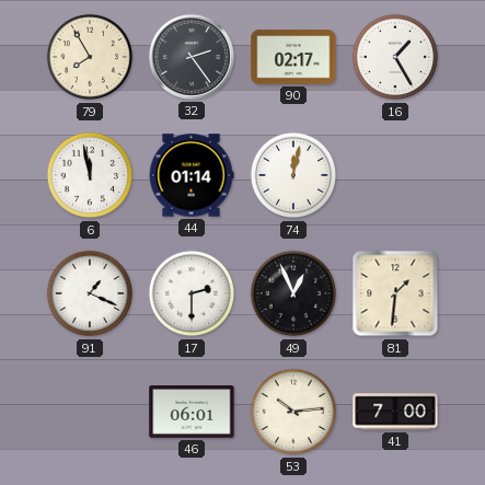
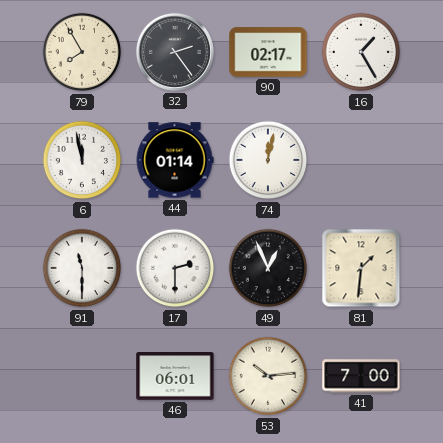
91: 1:19 -> 11:30
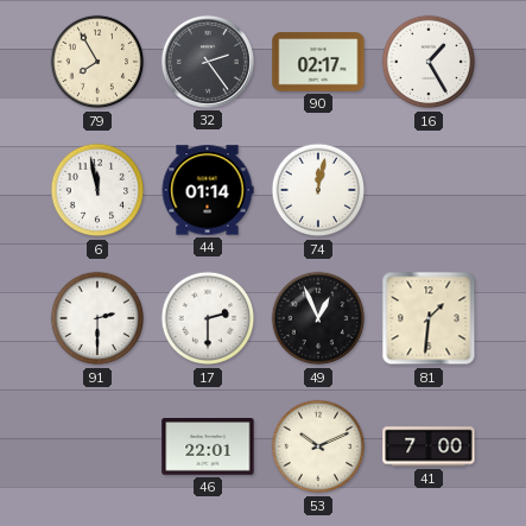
91: 11:30 -> 2:30
46: 06:01 -> 22:01
53: 10:14 -> 10:11
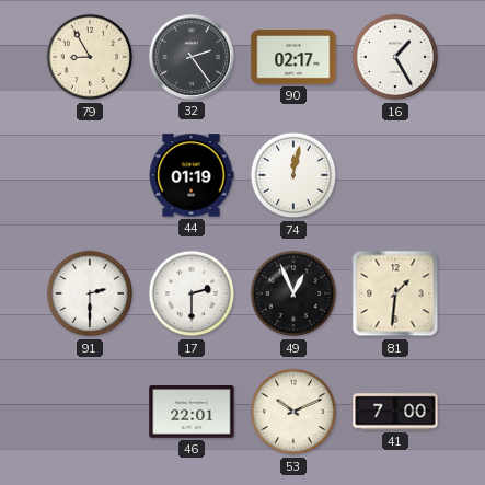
79: 7:55 -> 8:55
6: 11:58 -> none
44: 01:14 -> 01:19
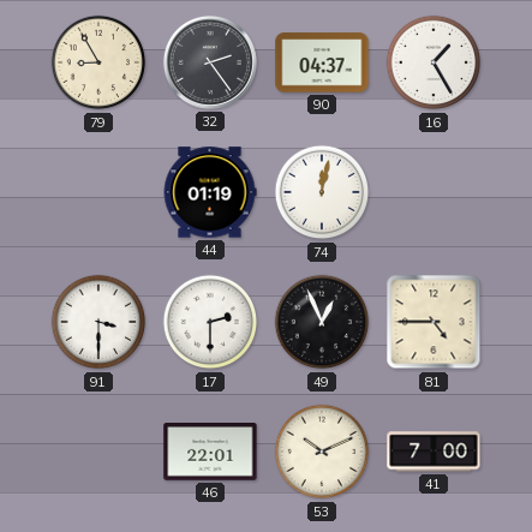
90: 02:17 -> 04:37
91: 2:30 -> 3:30
81: 1:31 -> 4:45
